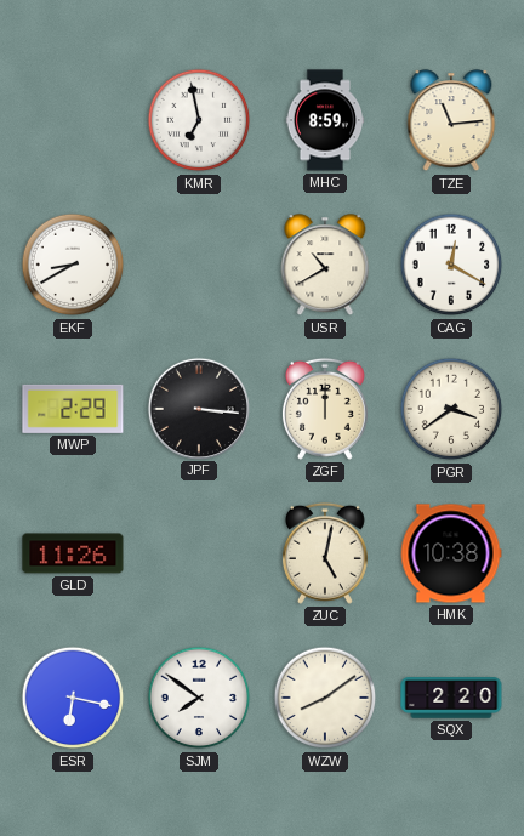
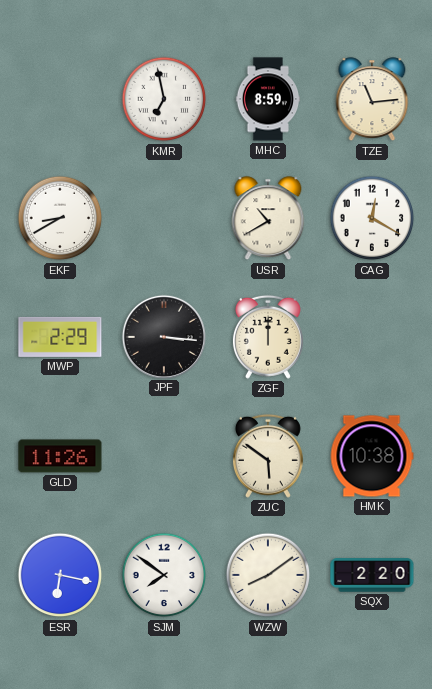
PGR: 3:39 -> none
ZUC: 5:02 -> 5:51
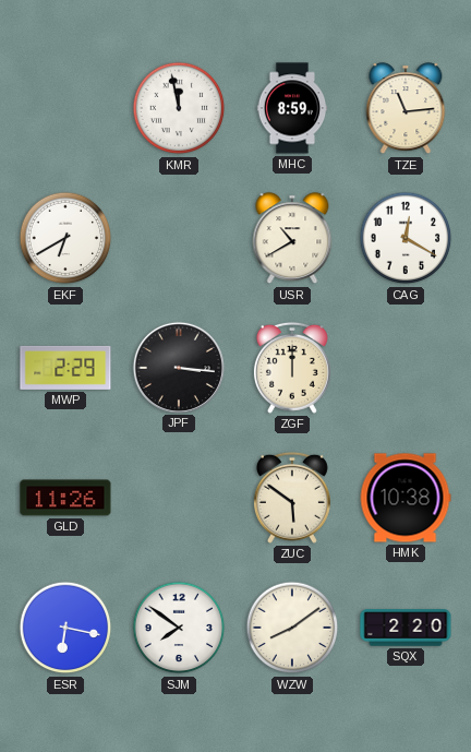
KMR: 6:58 -> 11:58
EKF: 8:40 -> 6:40
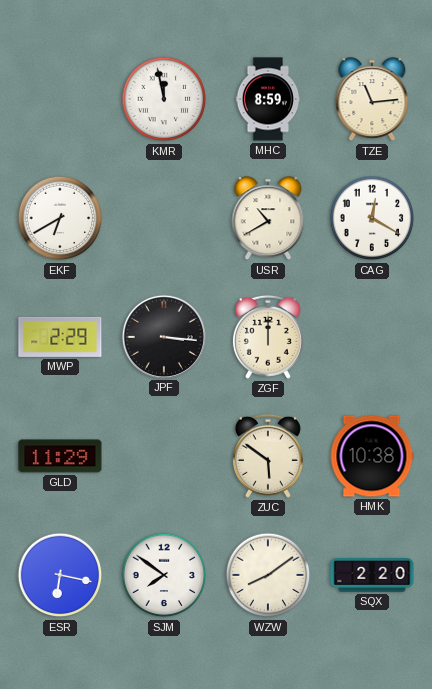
GLD: 11:26 -> 11:29
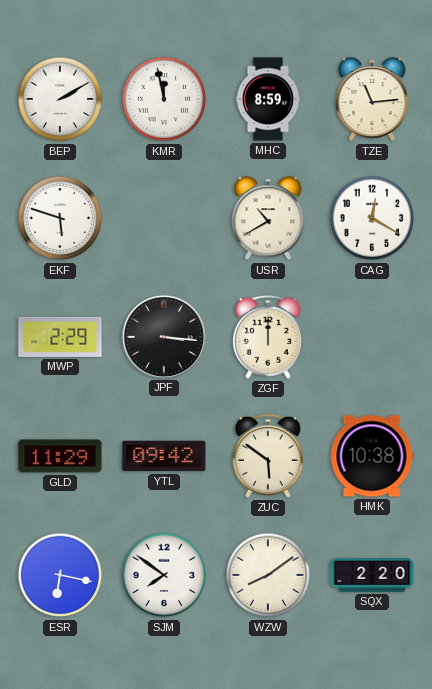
BEP: none -> 2:10
EKF: 6:40 -> 5:48
YTL: none -> 09:42
